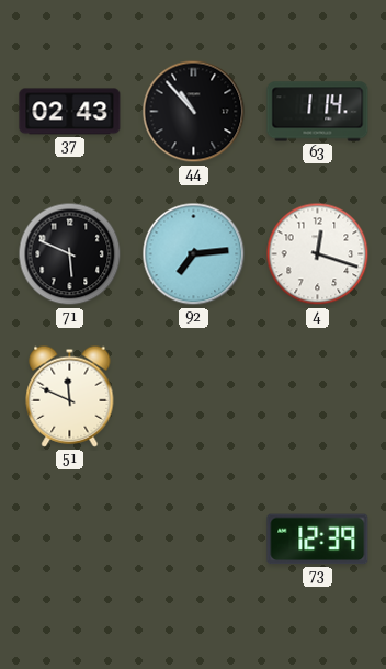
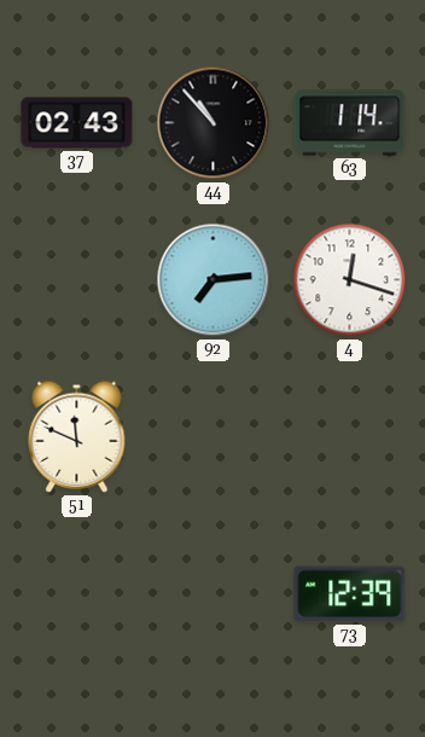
71: 5:49 -> none
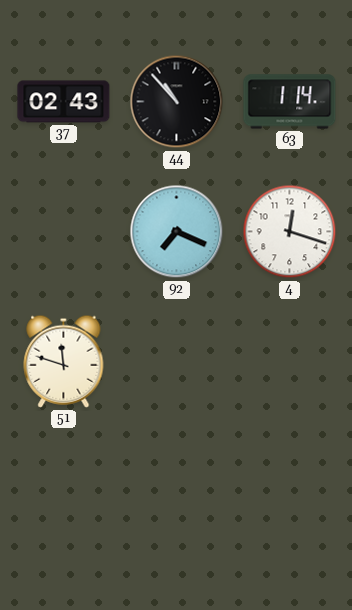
92: 7:14 -> 7:19
51: 11:49 -> 11:48
73: 12:39 -> none
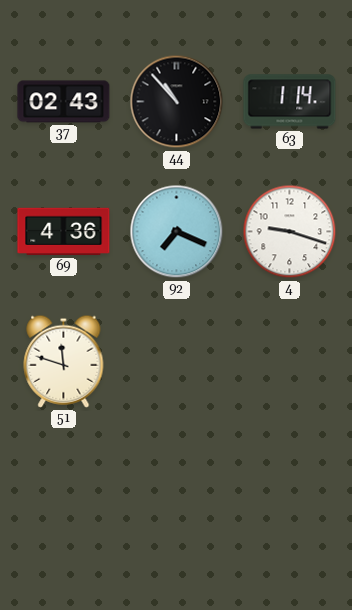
69: none -> 4:36
4: 12:18 -> 9:18
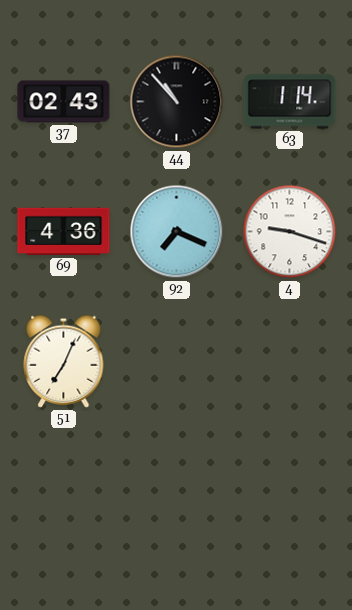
51: 11:48 -> 7:04
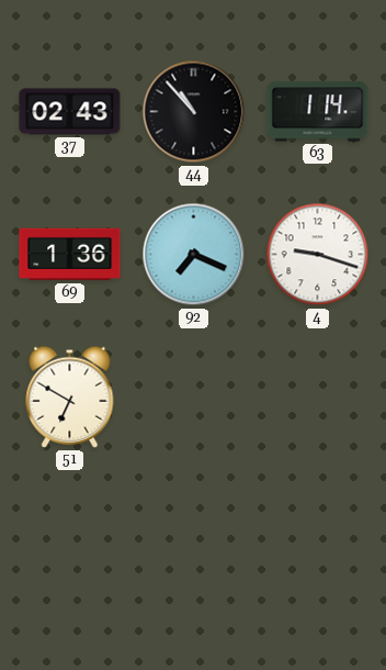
69: 4:36 -> 1:36
51: 7:04 -> 6:50
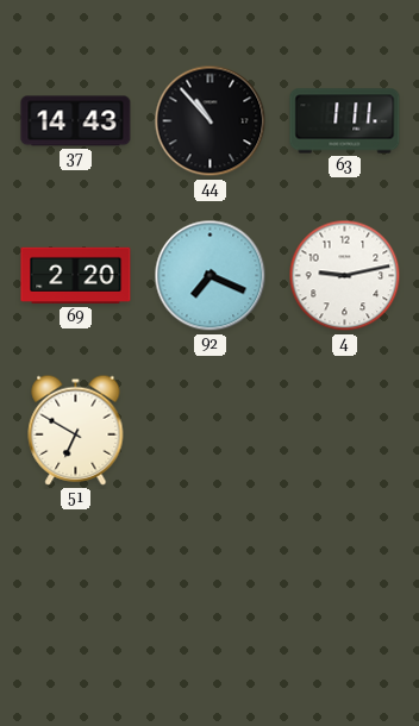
37: 02:43 -> 14:43
63: 1:14 -> 1:11
69: 1:36 -> 2:20
4: 9:18 -> 9:13
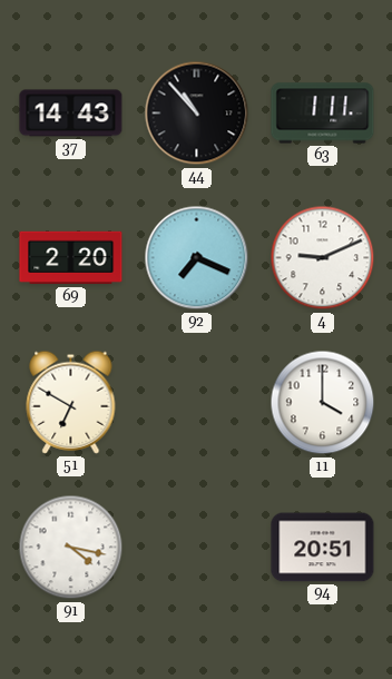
4: 9:13 -> 9:11
11: none -> 4:00
91: none -> 4:17
94: none -> 20:51
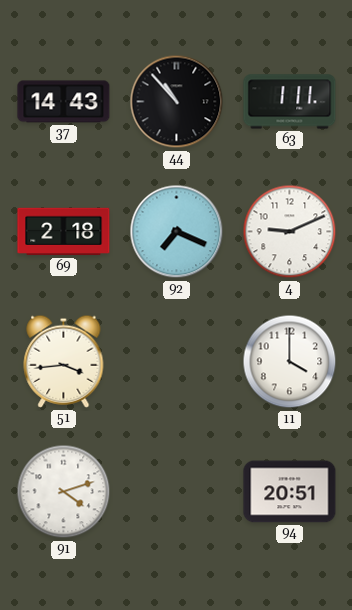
69: 2:20 -> 2:18
51: 6:50 -> 3:44
91: 4:17 -> 4:12
